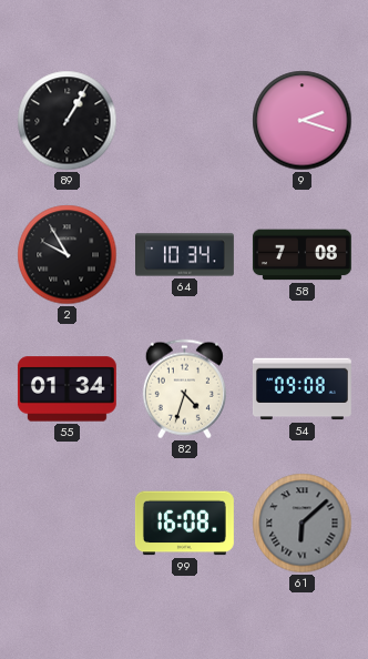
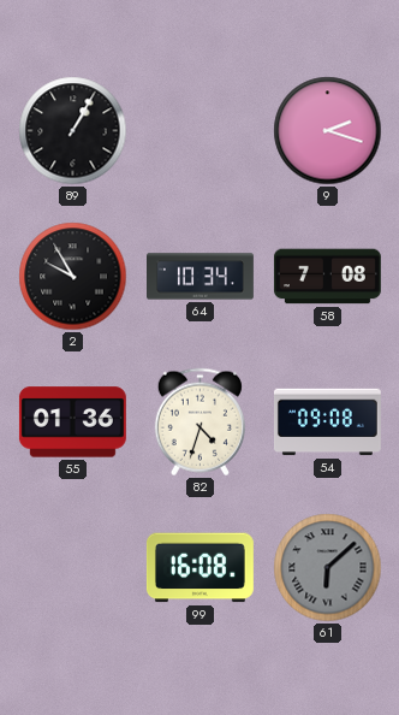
55: 01:34 -> 01:36
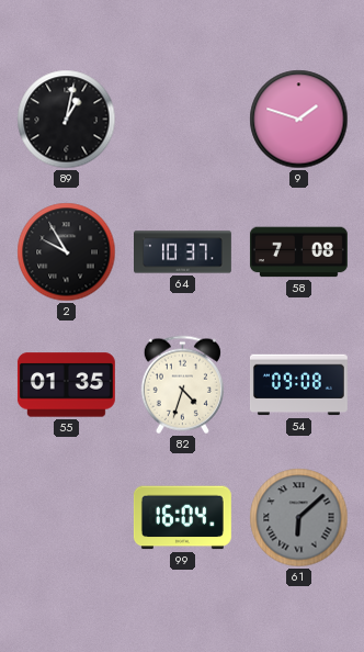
89: 1:05 -> 1:02
9: 2:18 -> 1:48
64: 10:34 -> 10:37
55: 01:36 -> 01:35
99: 16:08 -> 16:04
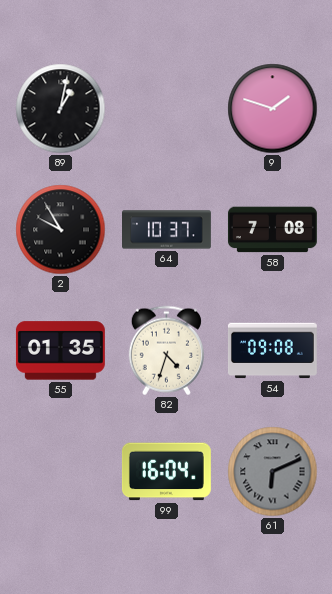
61: 6:08 -> 6:11
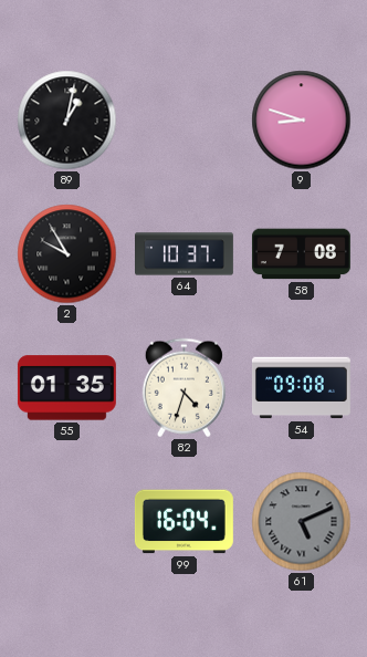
9: 1:48 -> 8:48
61: 6:11 -> 5:11
